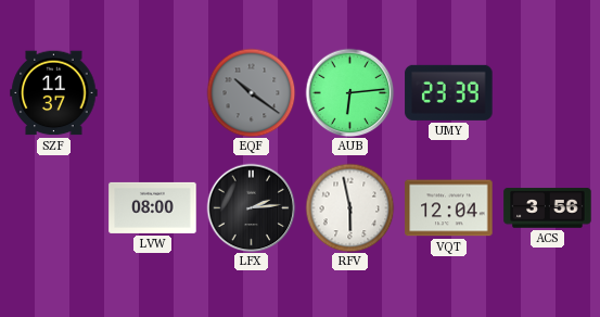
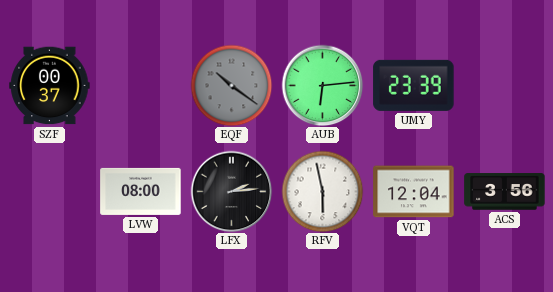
SZF: 11:37 -> 00:37
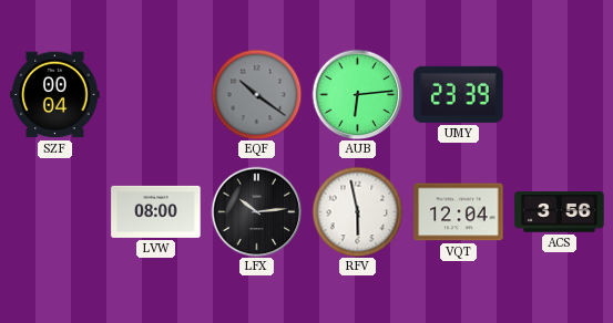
SZF: 00:37 -> 00:04
LFX: 2:14 -> 10:14
